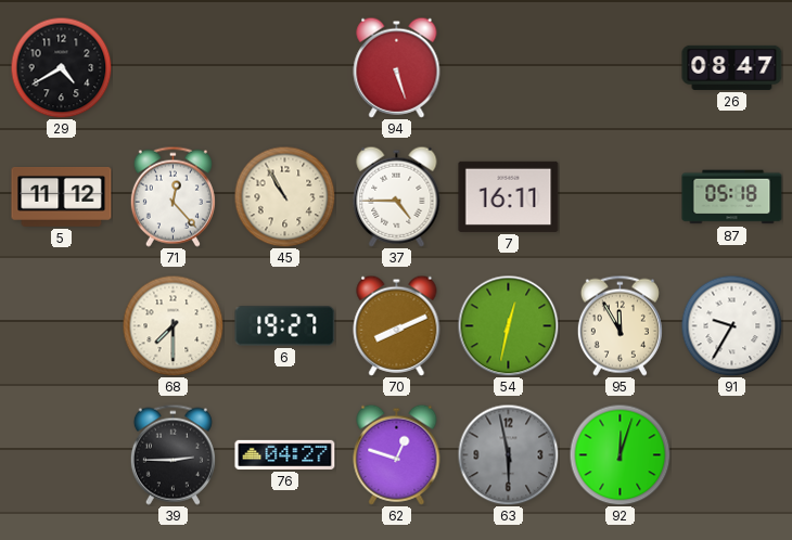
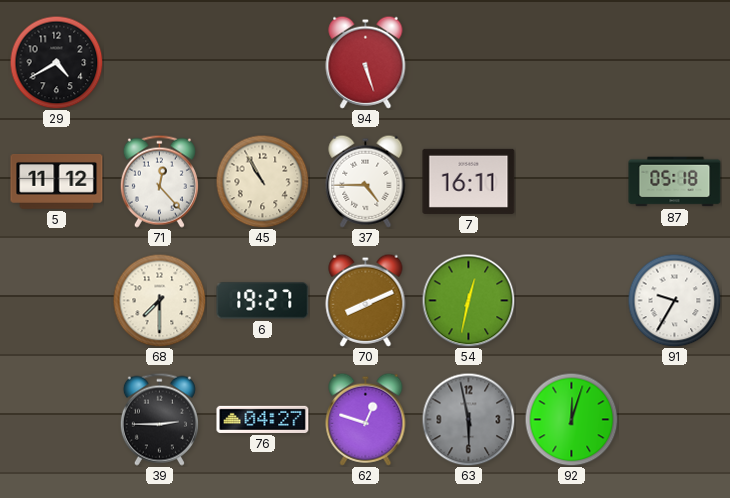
26: 08:47 -> none
95: 11:55 -> none
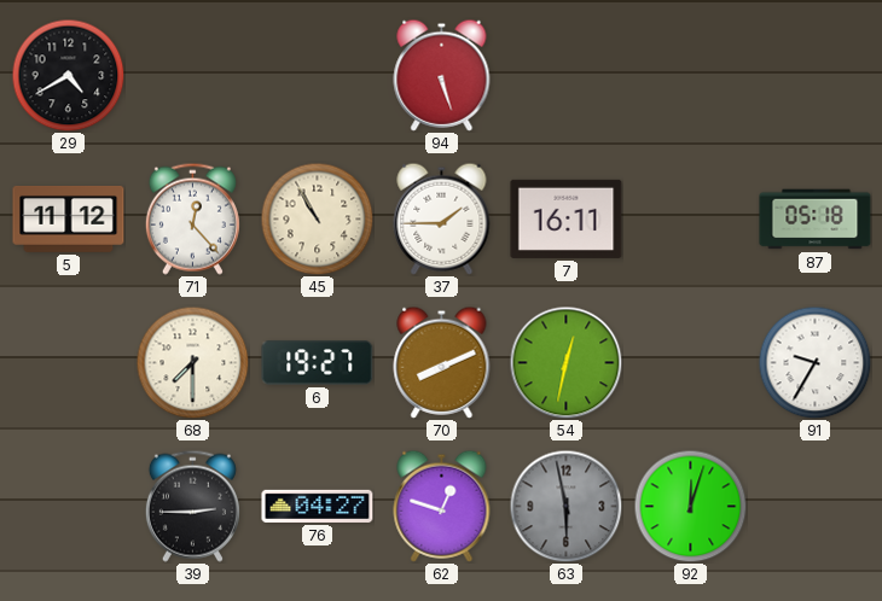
37: 4:45 -> 1:45
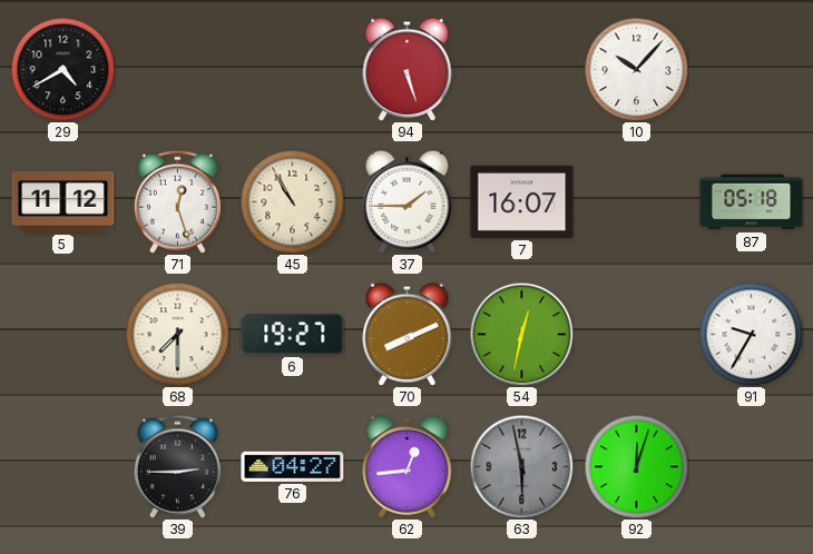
10: none -> 10:07
71: 12:23 -> 12:27
7: 16:11 -> 16:07
62: 12:48 -> 12:44
